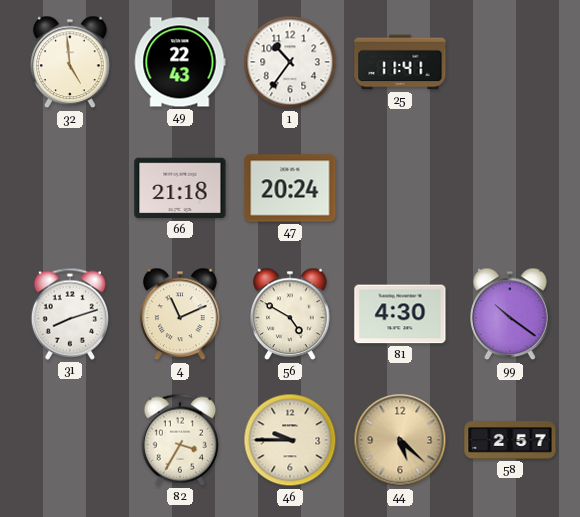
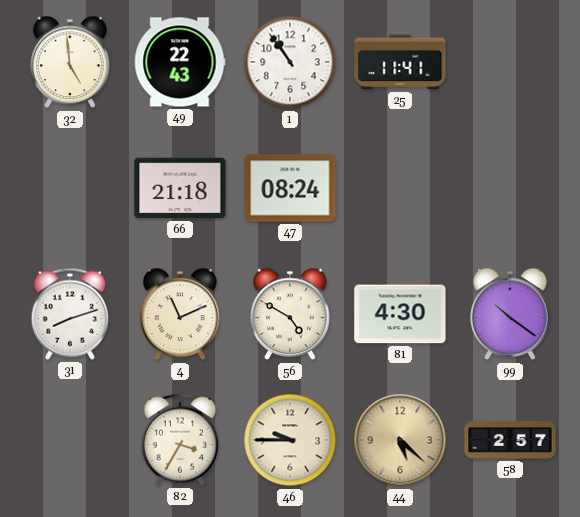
1: 10:36 -> 10:54
47: 20:24 -> 08:24
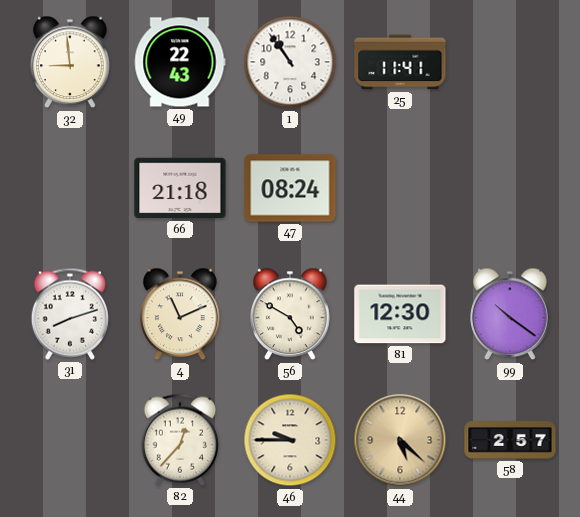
32: 4:59 -> 8:59
81: 4:30 -> 12:30
82: 3:35 -> 12:37
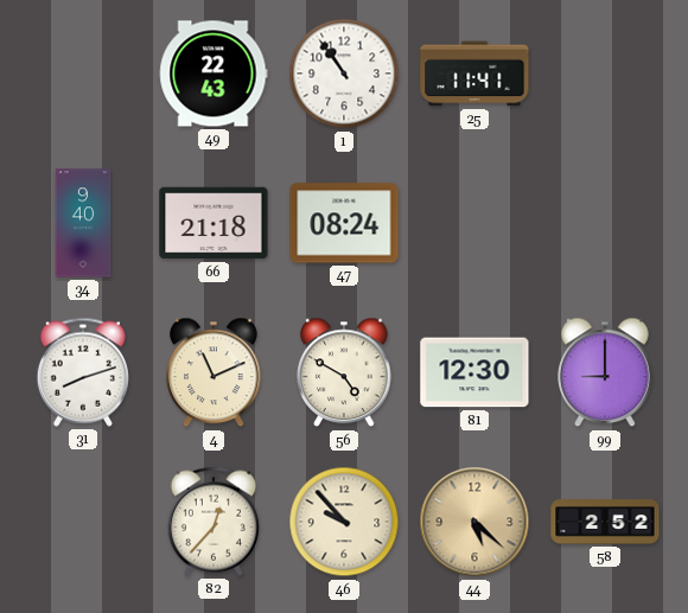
32: 8:59 -> none
34: none -> 9:40
99: 10:21 -> 9:00
46: 9:45 -> 9:53
58: 2:57 -> 2:52
